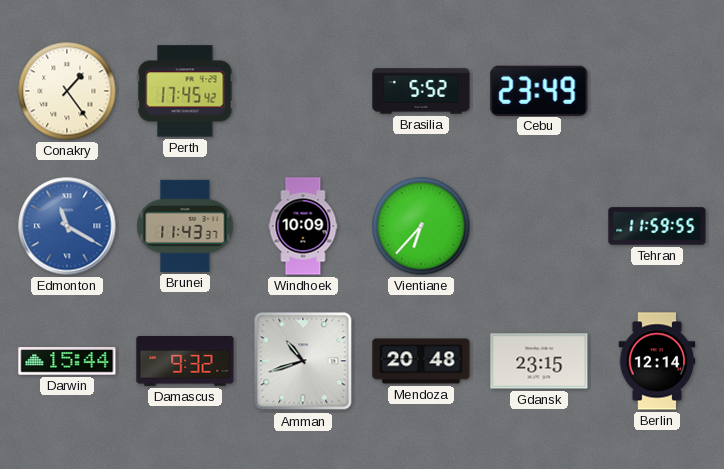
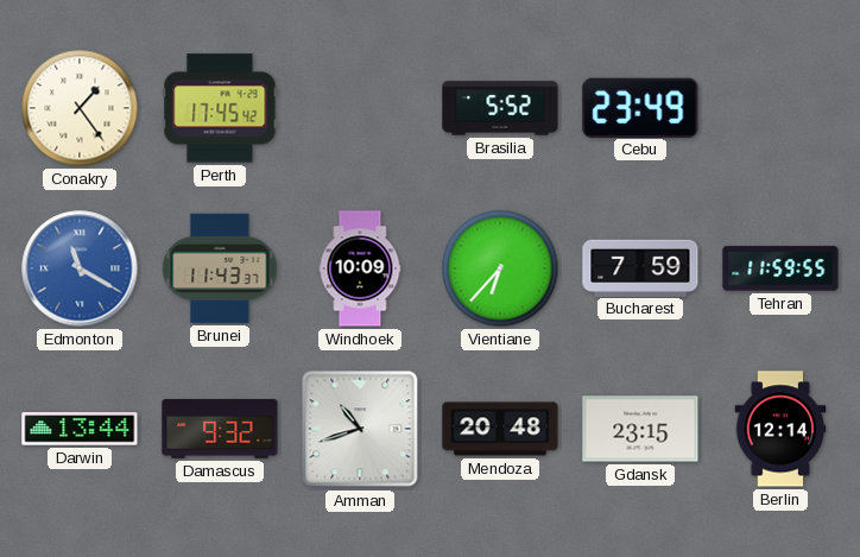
Bucharest: none -> 7:59
Darwin: 15:44 -> 13:44
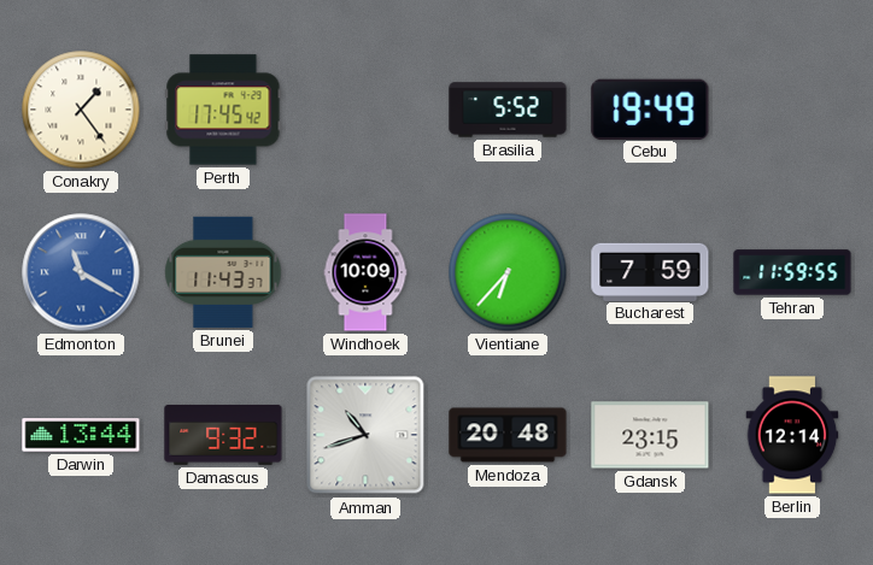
Cebu: 23:49 -> 19:49
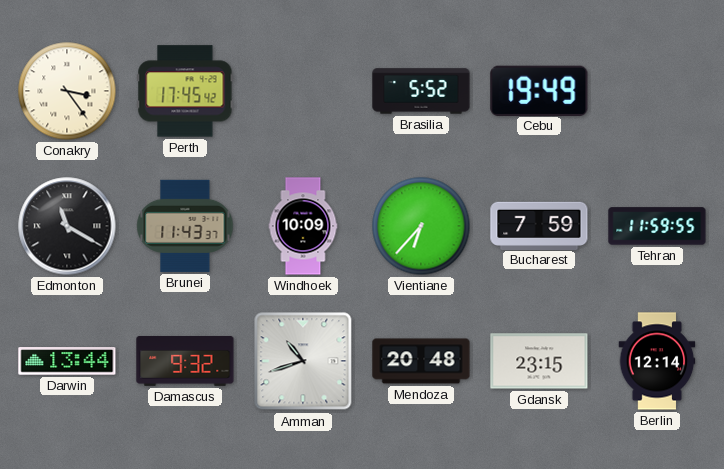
Conakry: 1:24 -> 3:24
Edmonton dial: blue -> black
